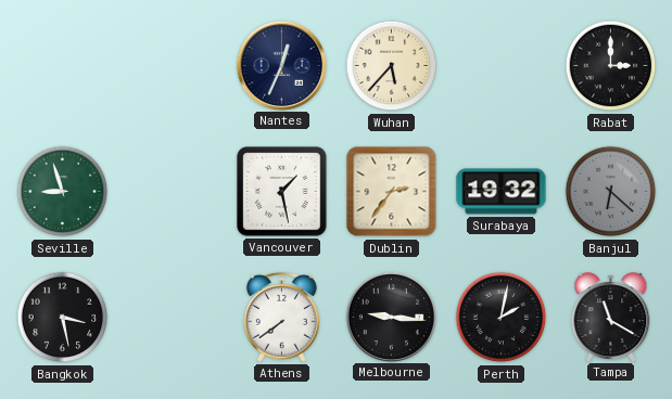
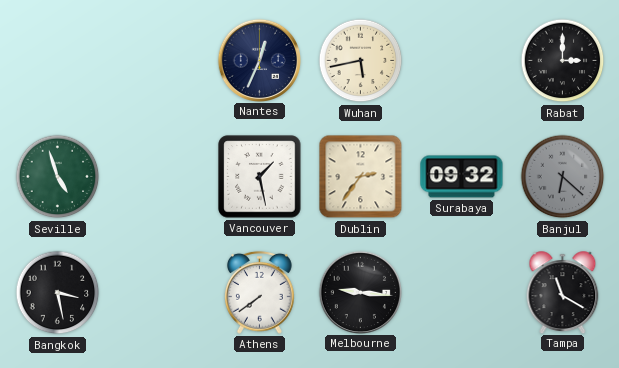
Wuhan: 5:37 -> 5:43
Seville: 8:57 -> 4:57
Surabaya: 19:32 -> 09:32
Perth: 2:02 -> none
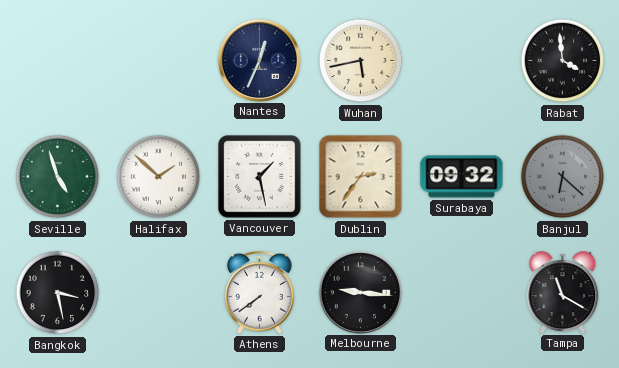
Rabat: 3:00 -> 3:59
Halifax: none -> 1:52
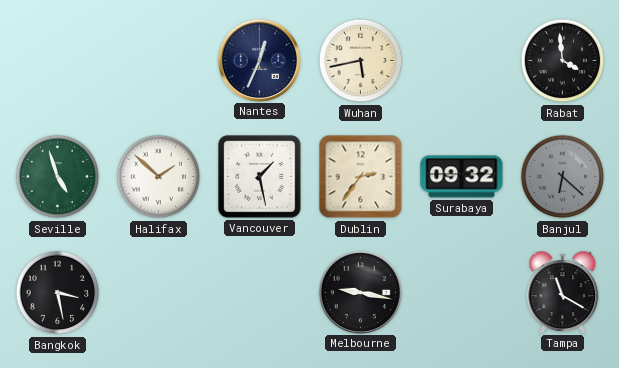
Athens: 7:39 -> none
Melbourne: 9:16 -> 9:17
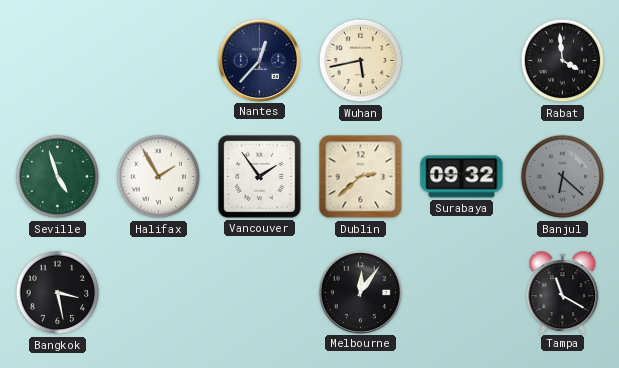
Nantes: 12:34 -> 12:37
Halifax: 1:52 -> 1:55
Vancouver: 1:28 -> 1:54
Dublin: 2:36 -> 2:38
Melbourne: 9:17 -> 12:06
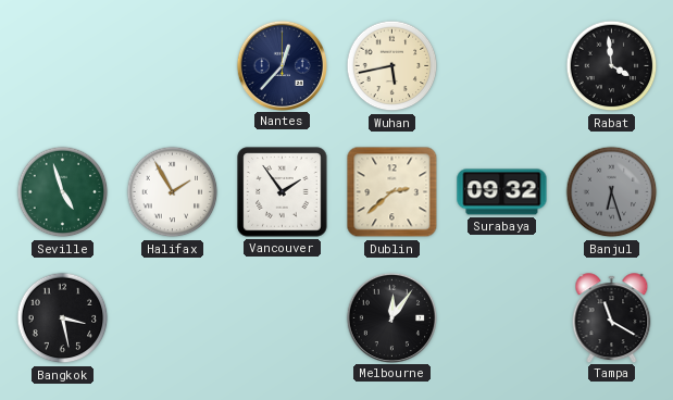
Banjul: 6:22 -> 6:27
